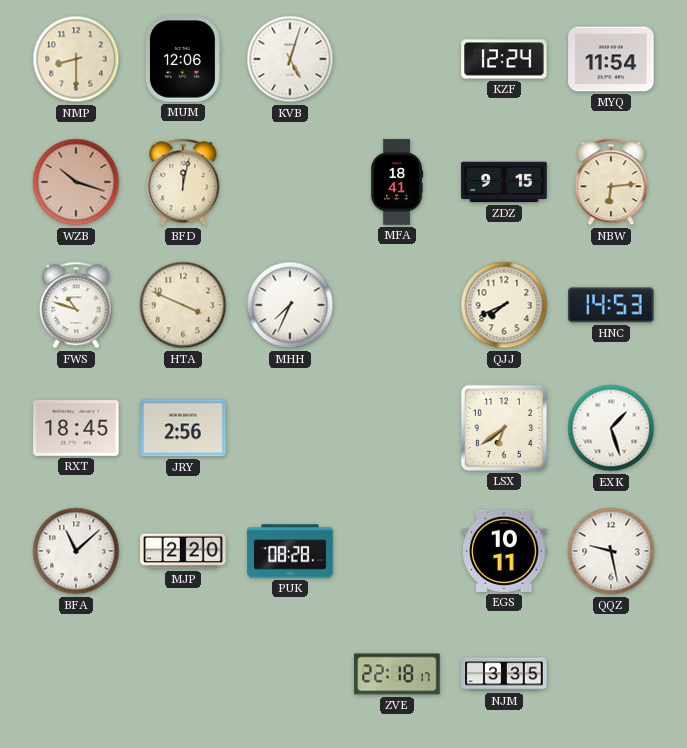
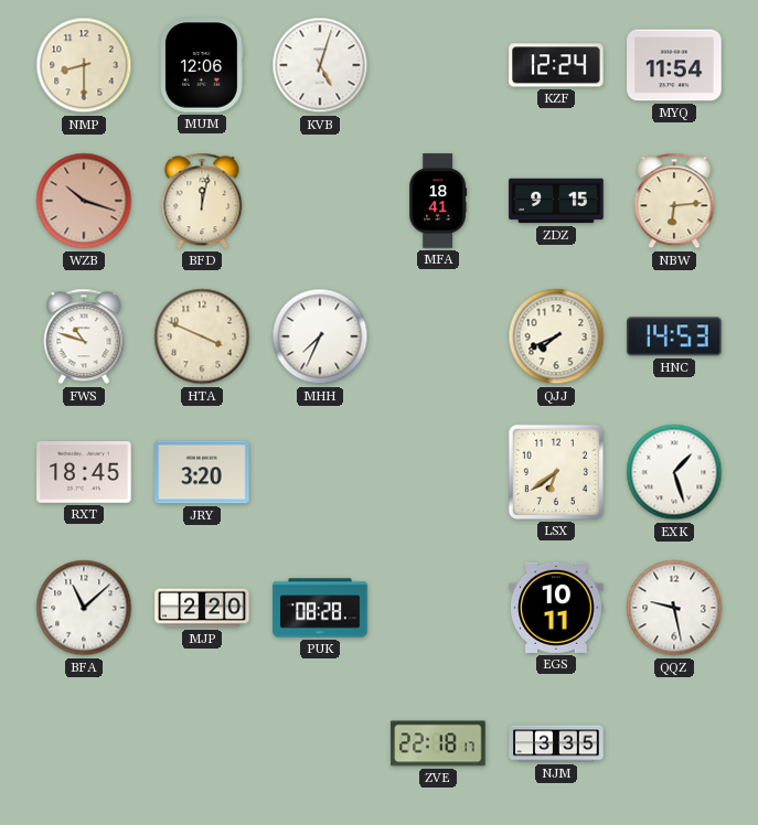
JRY: 2:56 -> 3:20
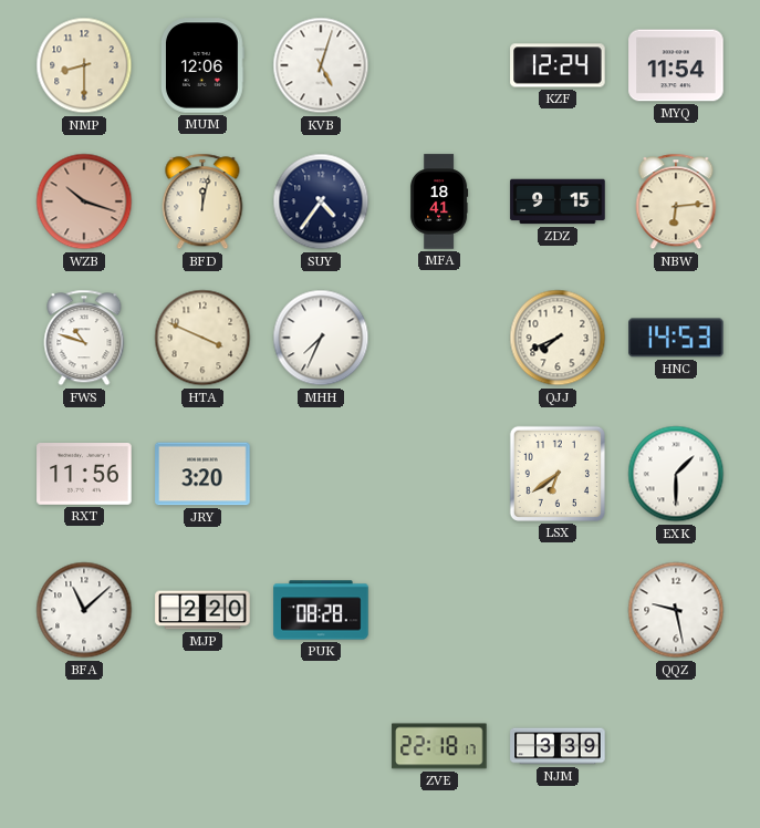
SUY: none -> 4:36
RXT: 18:45 -> 11:56
EXK: 1:27 -> 1:30
EGS: 10:11 -> none
NJM: 3:35 -> 3:39
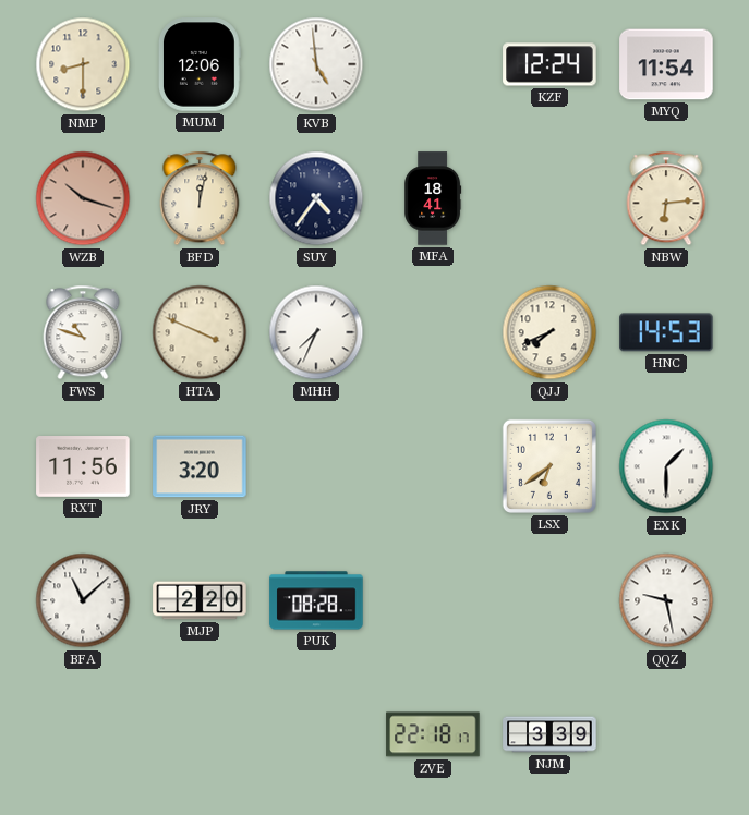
KVB: 5:03 -> 4:59
ZDZ: 9:15 -> none
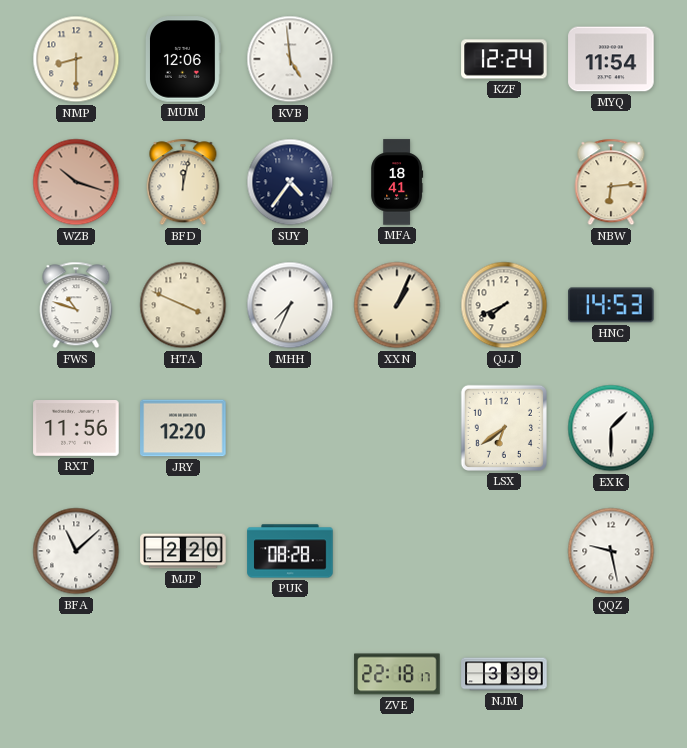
XXN: none -> 1:04
JRY: 3:20 -> 12:20
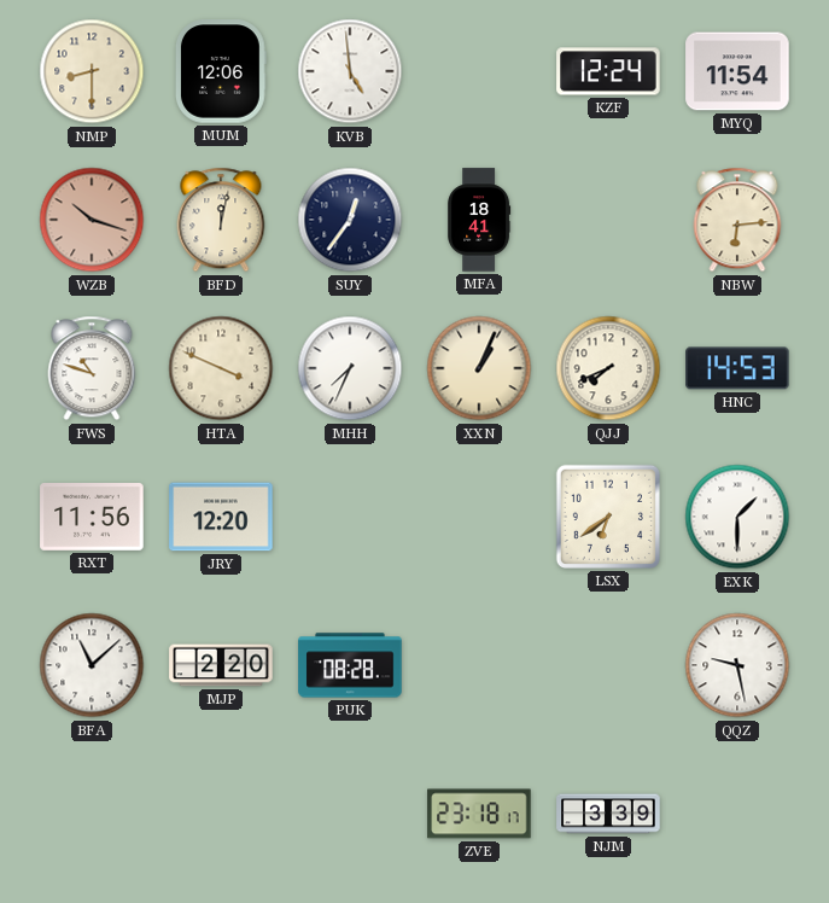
SUY: 4:36 -> 12:36
ZVE: 22:18 -> 23:18
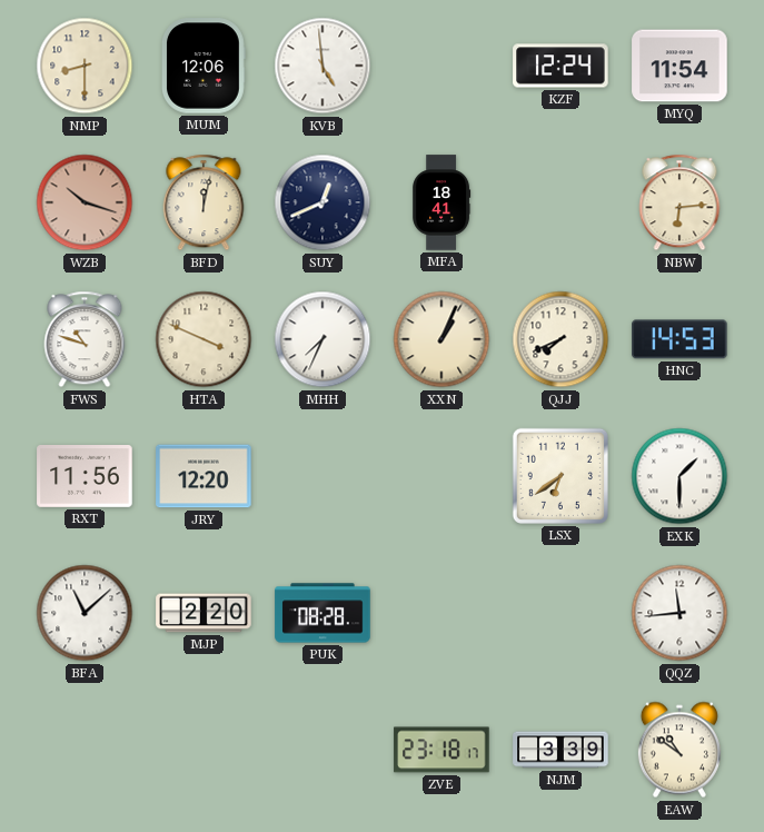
SUY: 12:36 -> 12:41
QQZ: 9:28 -> 11:44
EAW: none -> 10:51
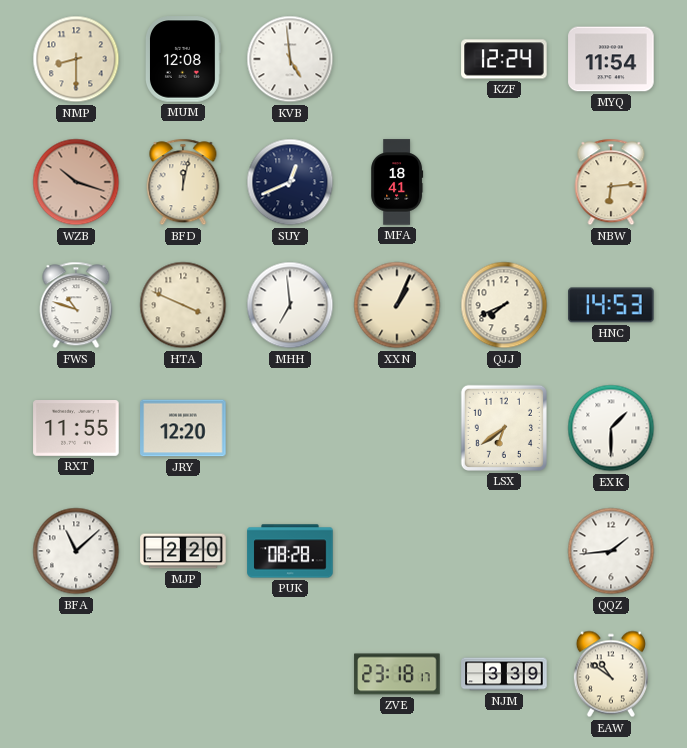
MUM: 12:06 -> 12:08
MHH: 7:34 -> 6:59
RXT: 11:56 -> 11:55
QQZ: 11:44 -> 1:44
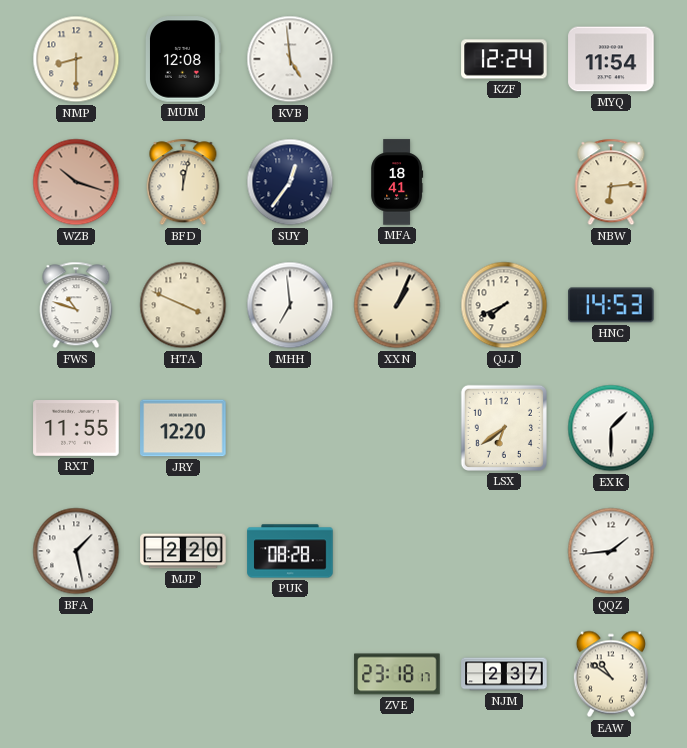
SUY: 12:41 -> 12:36
BFA: 11:08 -> 1:28
NJM: 3:39 -> 2:37
